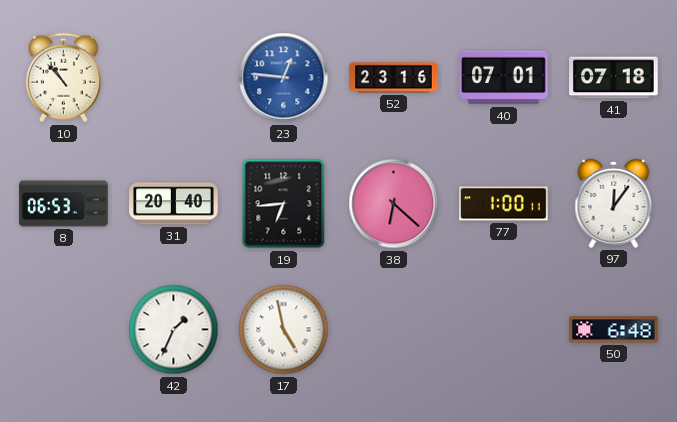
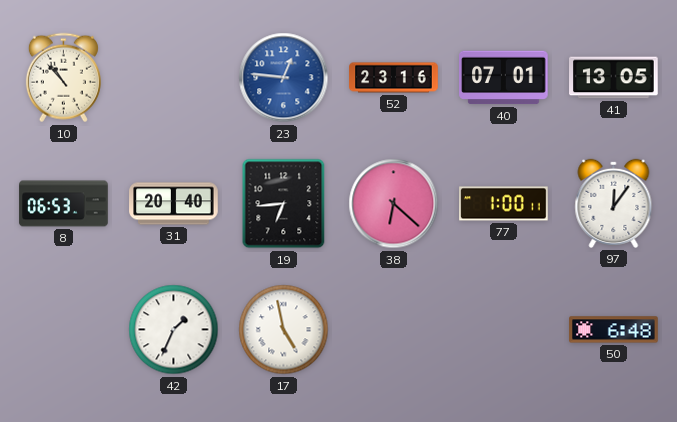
41: 07:18 -> 13:05
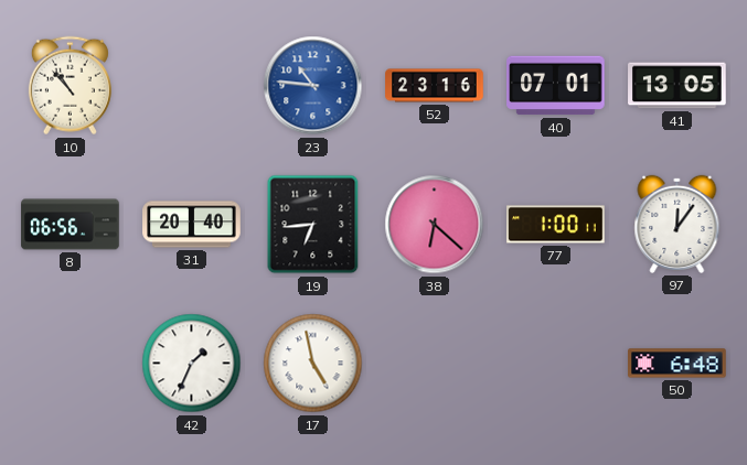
23: 12:46 -> 10:46
8: 06:53 -> 06:56
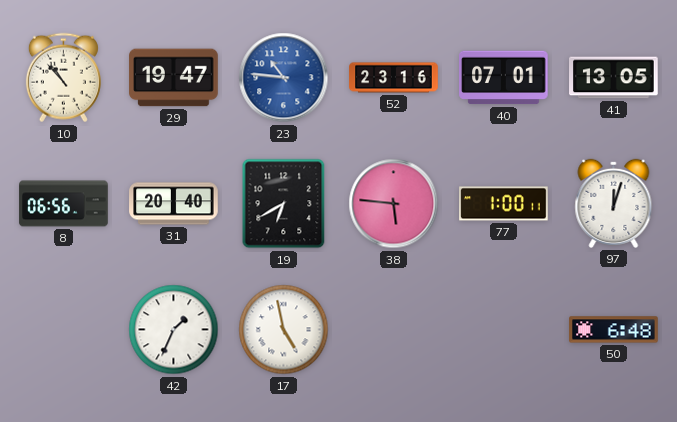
29: none -> 19:47
19: 6:44 -> 6:40
38: 6:22 -> 5:46
97: 12:06 -> 12:03
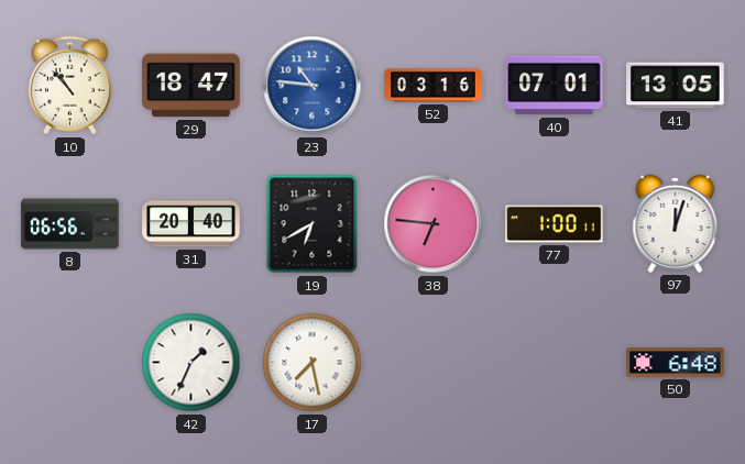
29: 19:47 -> 18:47
52: 23:16 -> 03:16
38: 5:46 -> 6:46
17: 4:58 -> 7:28
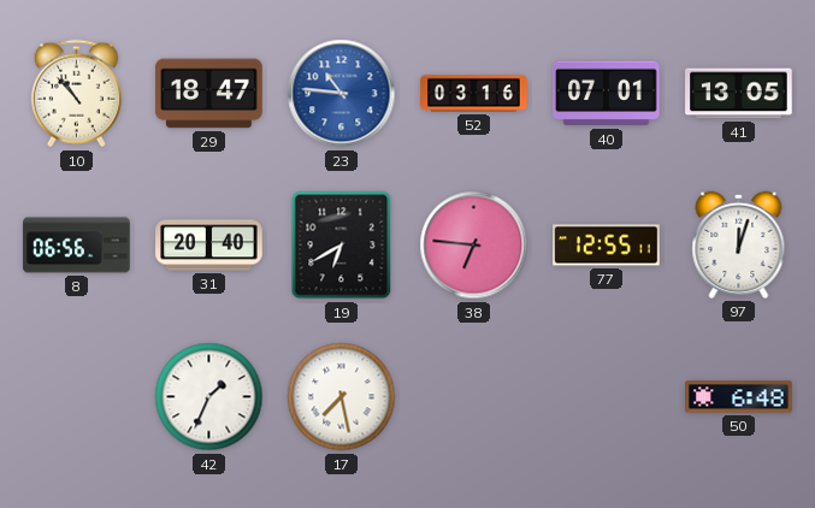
77: 1:00 -> 12:55
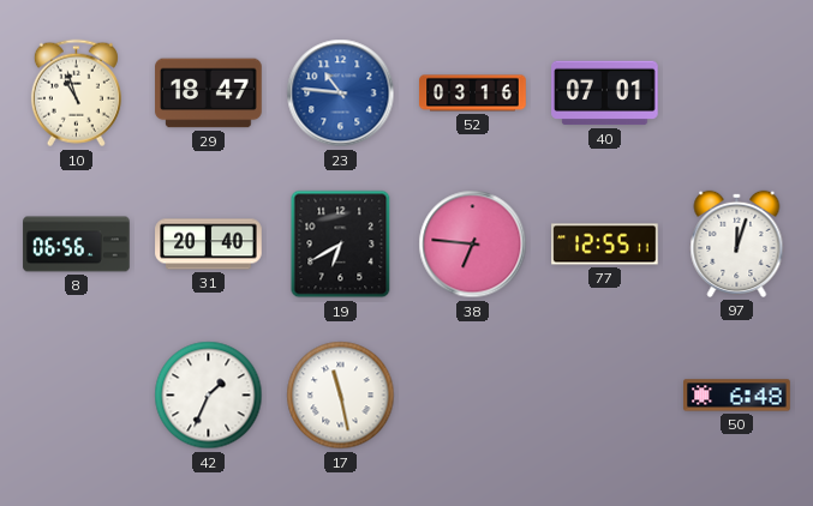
10: 10:53 -> 10:57
41: 13:05 -> none
17: 7:28 -> 11:28
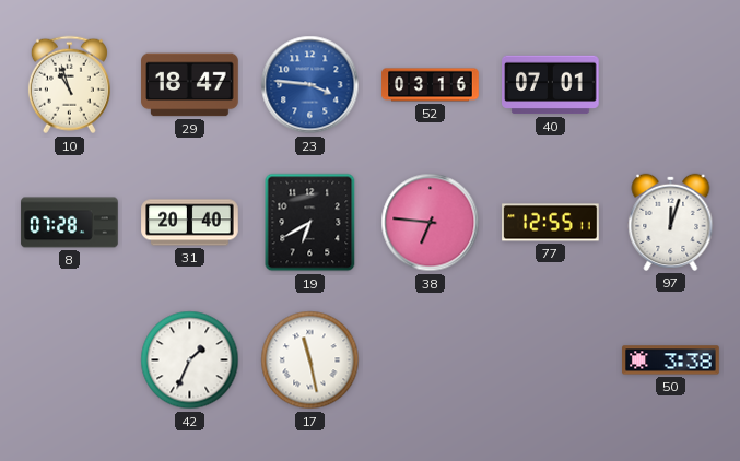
23: 10:46 -> 3:46
8: 06:56 -> 07:28
50: 6:48 -> 3:38
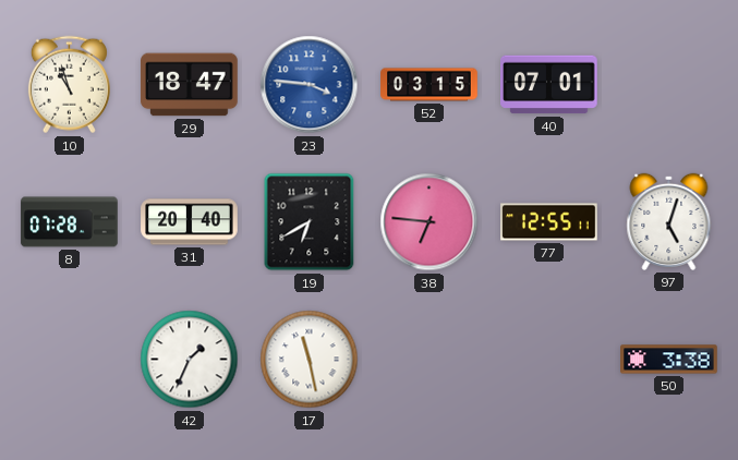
52: 03:16 -> 03:15
97: 12:03 -> 5:03
